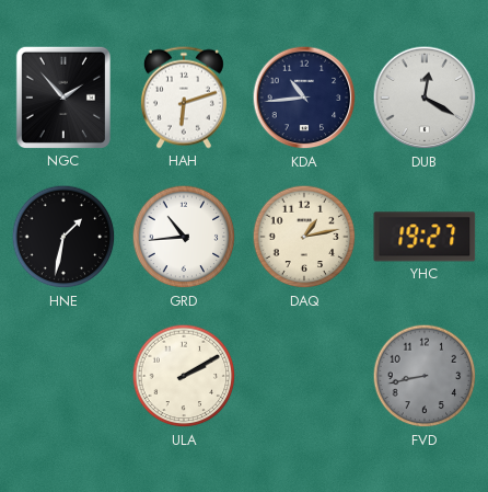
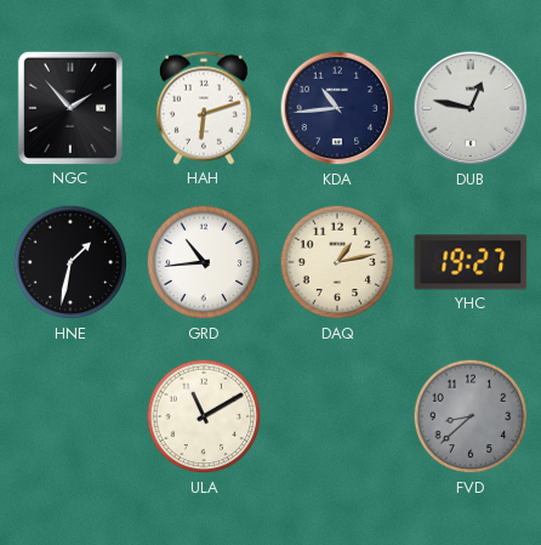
DUB: 12:20 -> 12:47
ULA: 2:10 -> 11:10
FVD: 8:43 -> 8:38
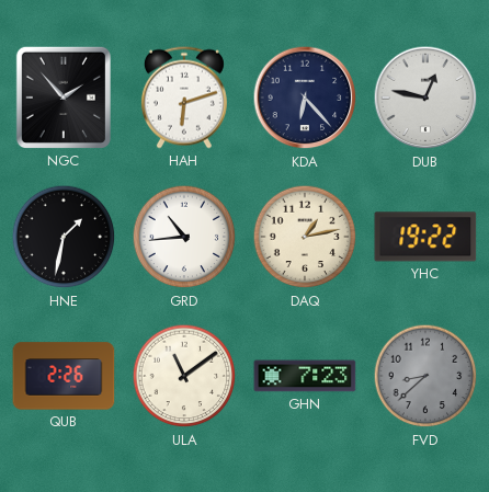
KDA: 10:44 -> 6:23
YHC: 19:27 -> 19:22
QUB: none -> 2:26
ULA: 11:10 -> 11:09
GHN: none -> 7:23
